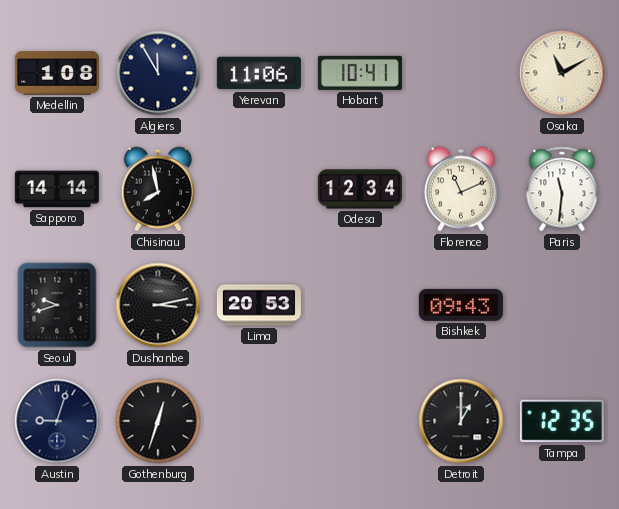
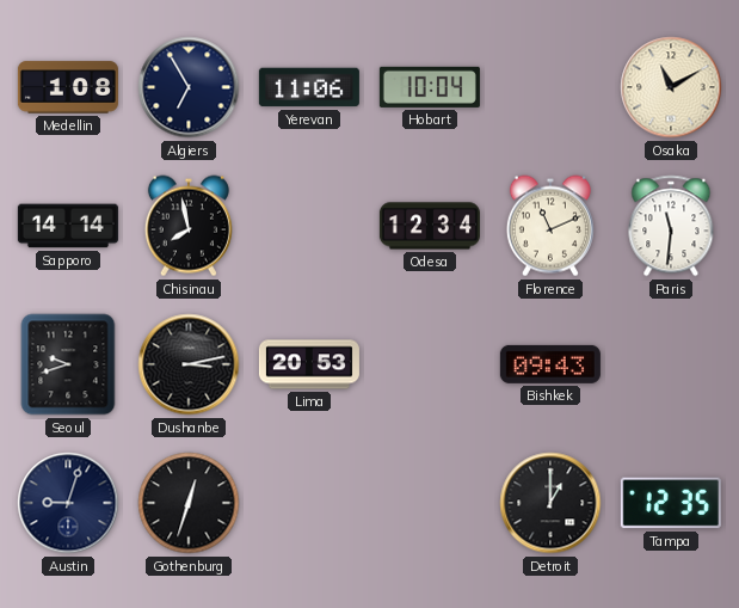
Algiers: 11:55 -> 6:55
Hobart: 10:41 -> 10:04
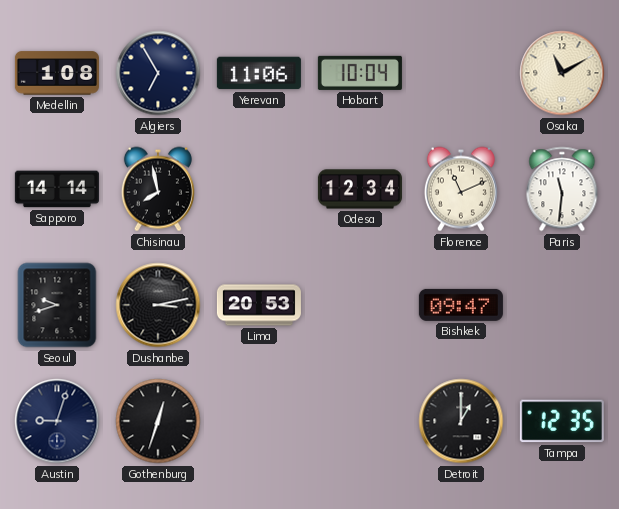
Bishkek: 09:43 -> 09:47
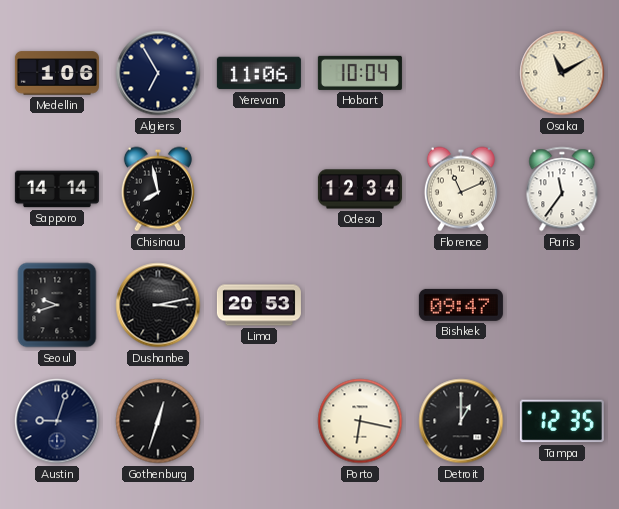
Medellin: 1:08 -> 1:06
Paris: 11:31 -> 11:36
Porto: none -> 6:17
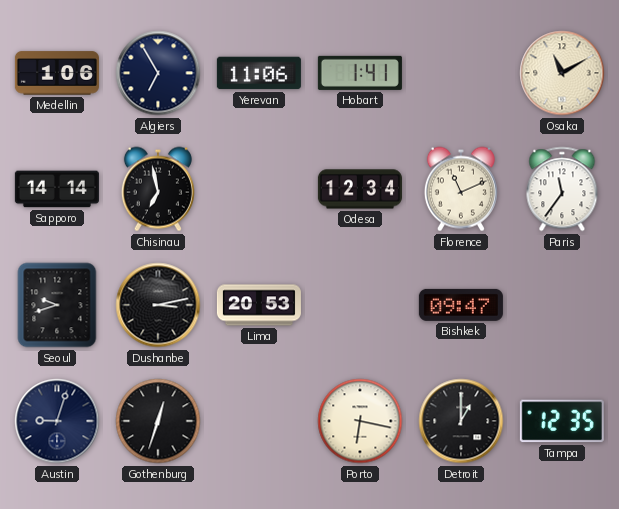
Hobart: 10:04 -> 1:41
Chisinau: 7:58 -> 6:58
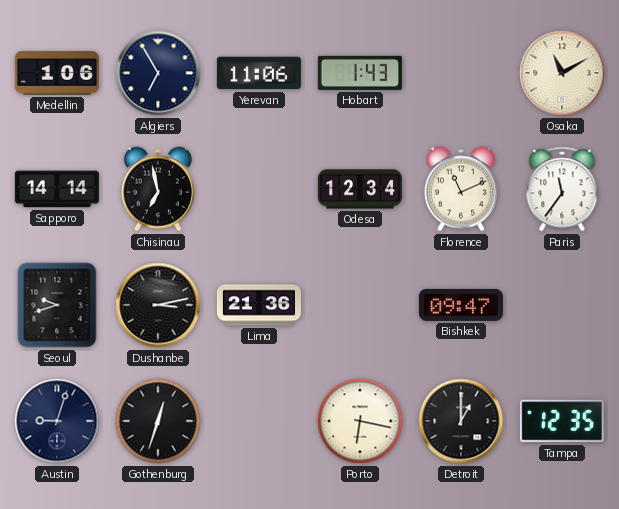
Hobart: 1:41 -> 1:43
Lima: 20:53 -> 21:36
